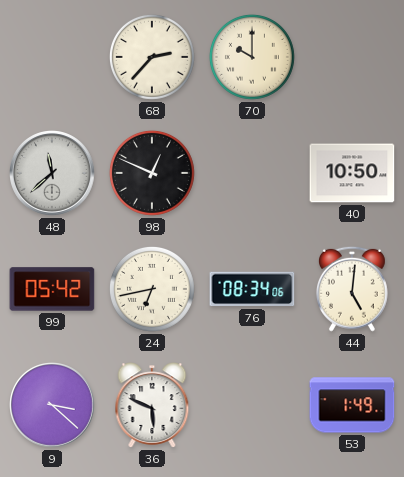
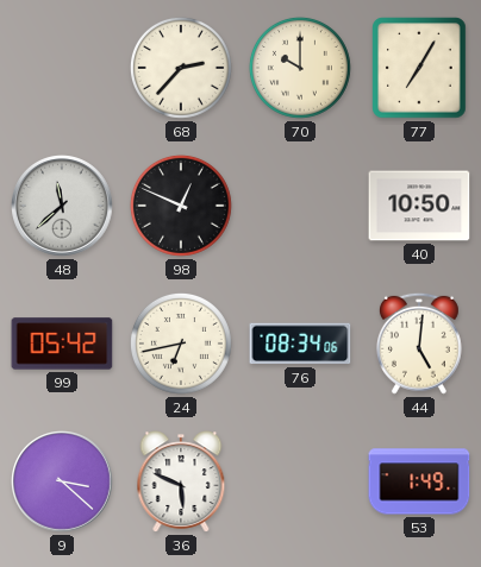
77: none -> 7:05
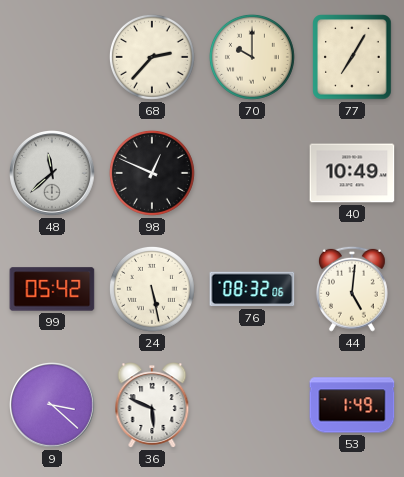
40: 10:50 -> 10:49
24: 6:43 -> 5:28
76: 08:34 -> 08:32
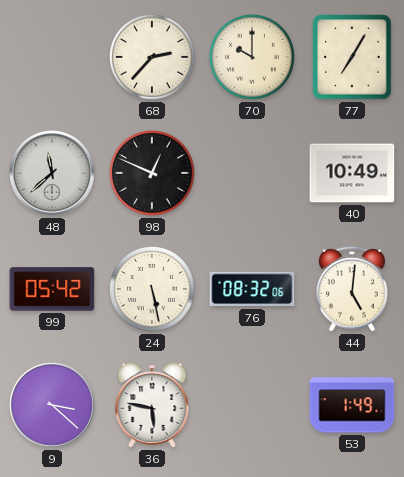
36: 5:49 -> 5:47
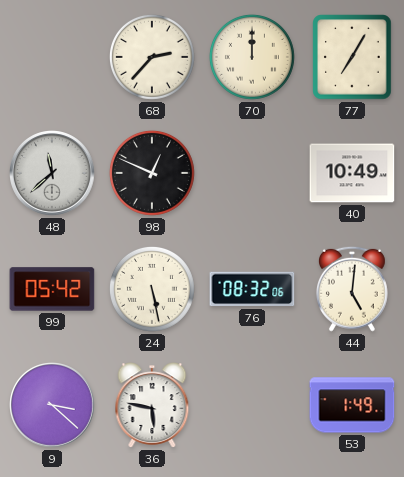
70: 10:00 -> 12:00
